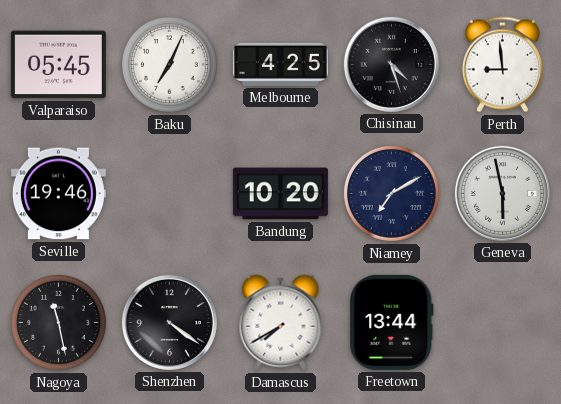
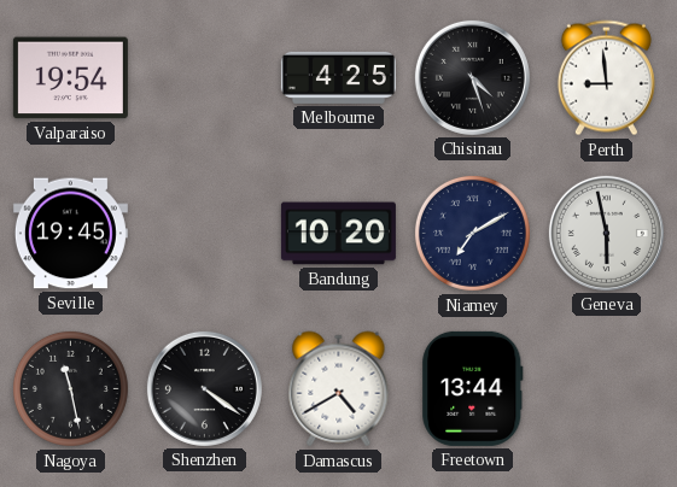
Valparaiso: 05:45 -> 19:54
Baku: 7:04 -> none
Seville: 19:46 -> 19:45
Damascus: 7:40 -> 4:40
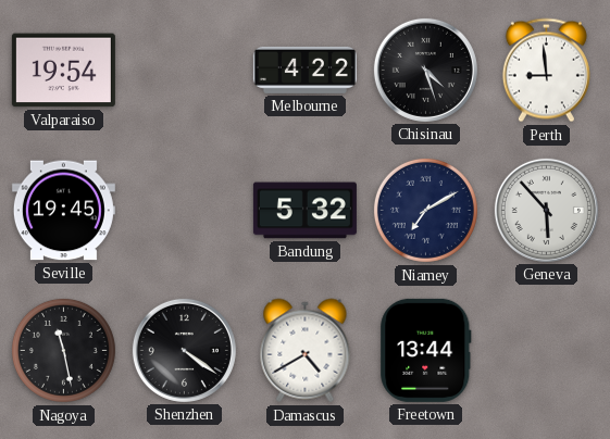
Melbourne: 4:25 -> 4:22
Bandung: 10:20 -> 5:32
Geneva: 5:58 -> 5:53
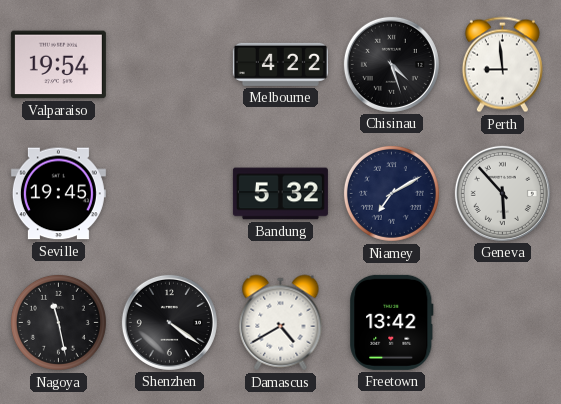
Freetown: 13:44 -> 13:42
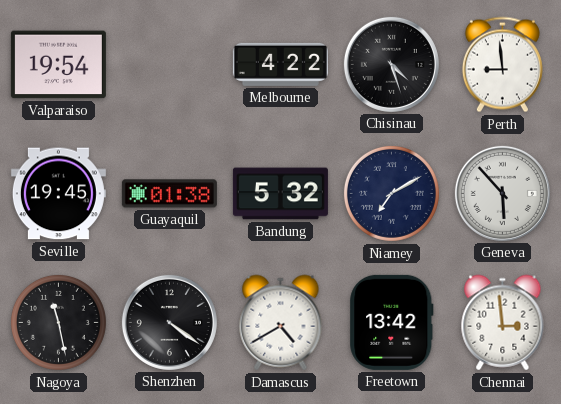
Guayaquil: none -> 01:38
Chennai: none -> 2:59
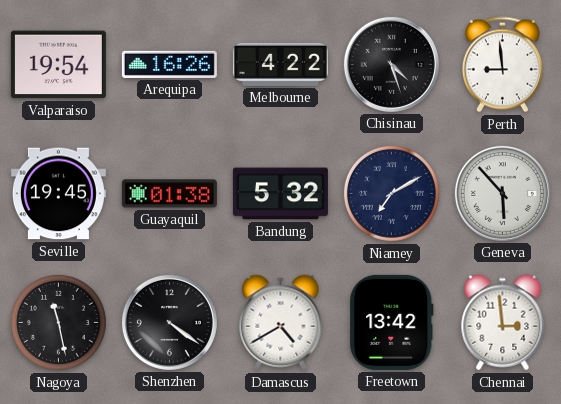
Arequipa: none -> 16:26
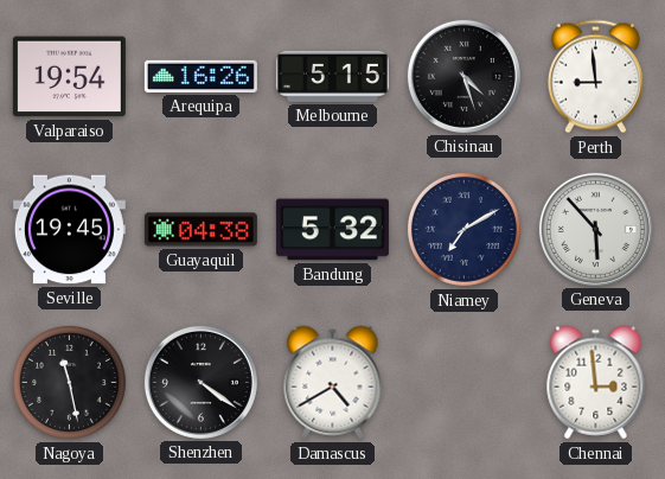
Melbourne: 4:22 -> 5:15
Guayaquil: 01:38 -> 04:38
Freetown: 13:42 -> none
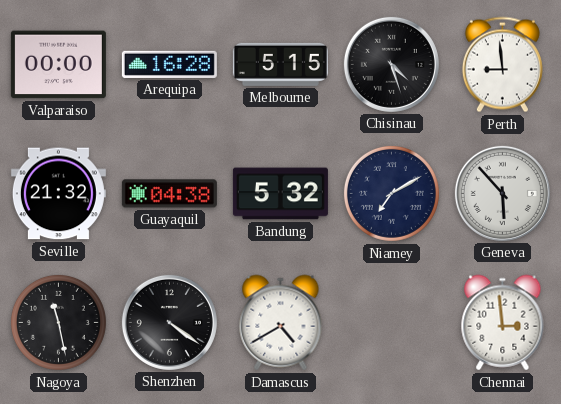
Valparaiso: 19:54 -> 00:00
Arequipa: 16:26 -> 16:28
Seville: 19:45 -> 21:32
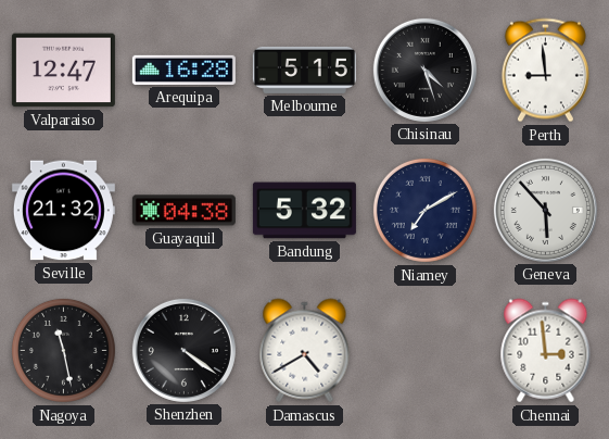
Valparaiso: 00:00 -> 12:47
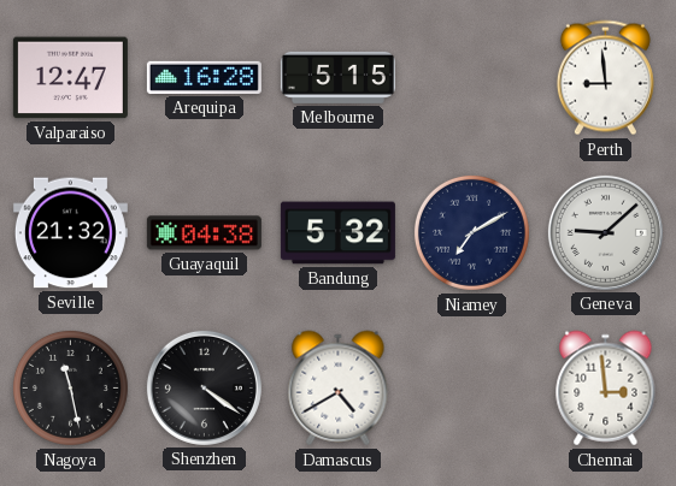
Chisinau: 4:27 -> none
Geneva: 5:53 -> 9:08
